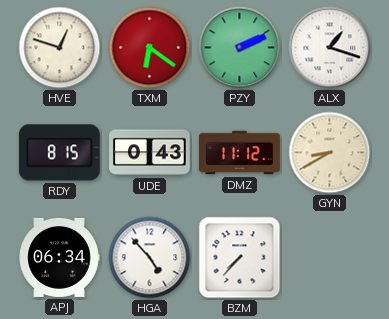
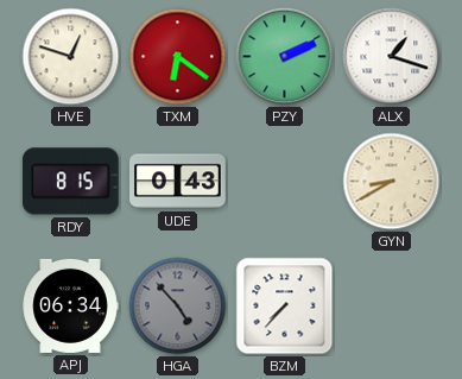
DMZ: 11:12 -> none
HGA dial: white -> grey
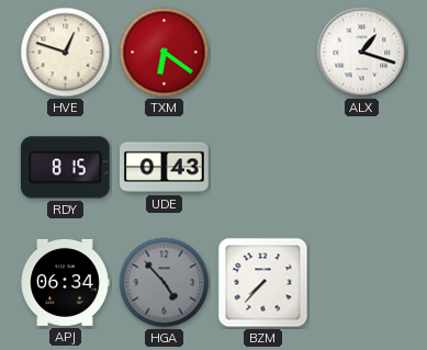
PZY: 2:11 -> none
GYN: 8:40 -> none
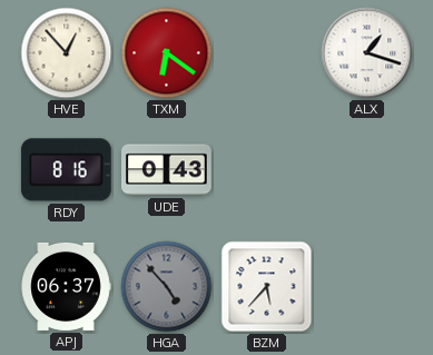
HVE: 12:48 -> 12:53
RDY: 8:15 -> 8:16
APJ: 06:34 -> 06:37
BZM: 7:37 -> 5:37
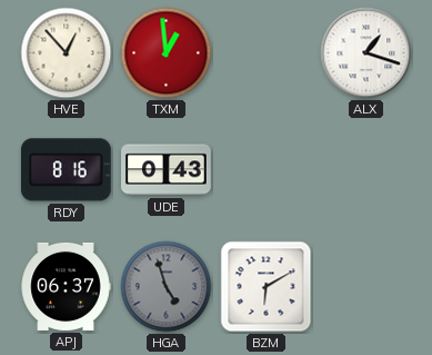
TXM: 6:21 -> 12:59
HGA: 4:53 -> 4:57
BZM: 5:37 -> 6:10
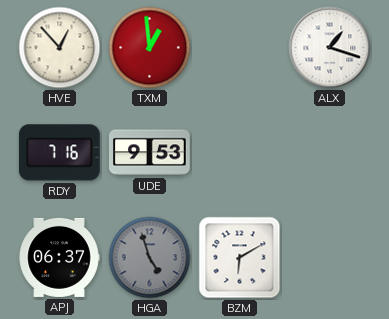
RDY: 8:16 -> 7:16
UDE: 0:43 -> 9:53
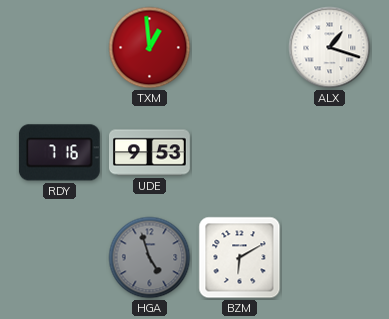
HVE: 12:53 -> none
APJ: 06:37 -> none
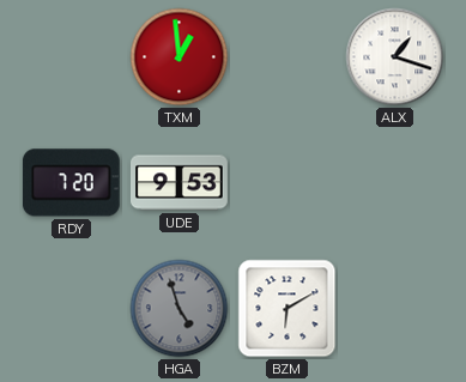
RDY: 7:16 -> 7:20
